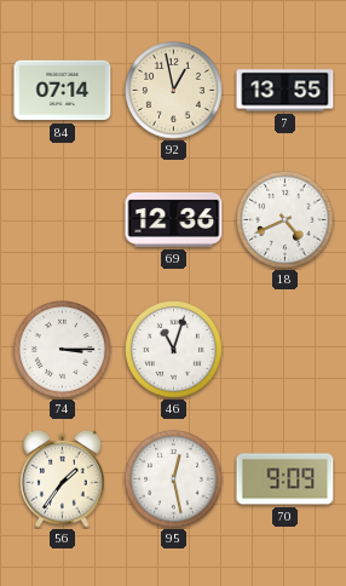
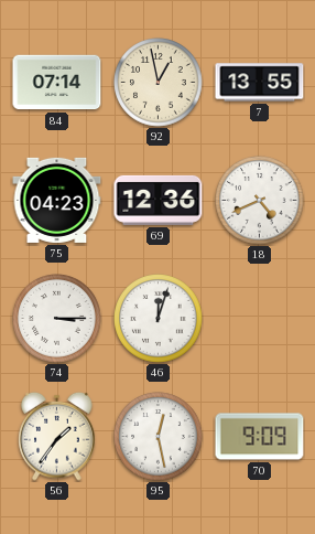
75: none -> 04:23
46: 11:03 -> 12:03
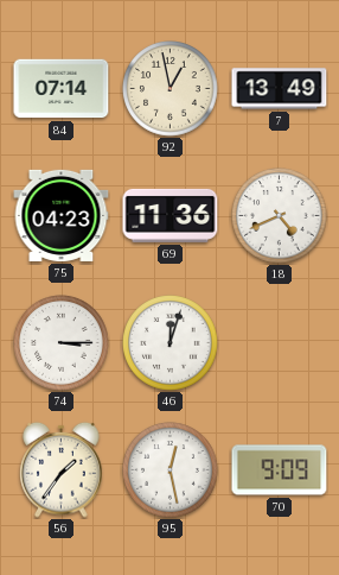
7: 13:55 -> 13:49
69: 12:36 -> 11:36
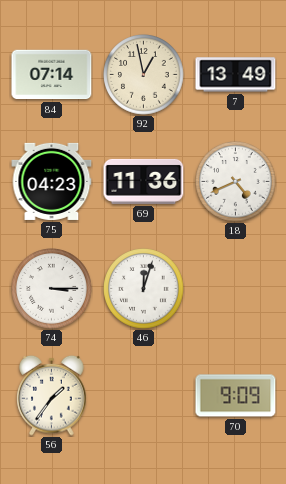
95: 12:28 -> none
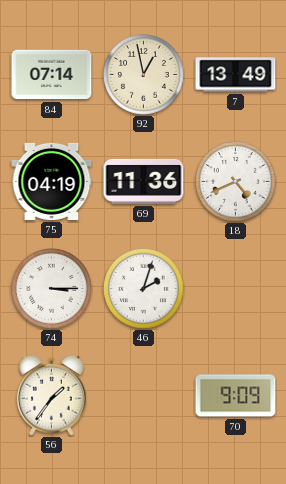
75: 04:23 -> 04:19
46: 12:03 -> 2:03
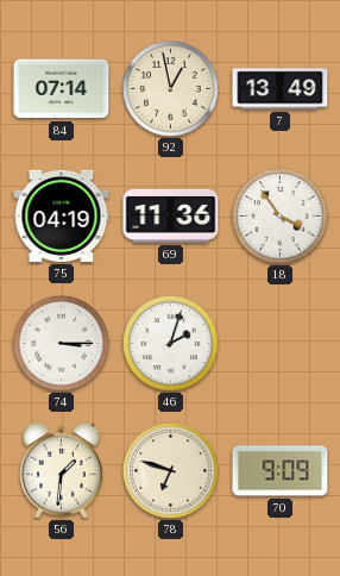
18: 4:41 -> 3:54
56: 1:36 -> 1:31
78: none -> 6:48
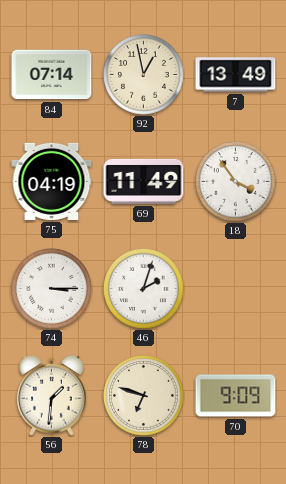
69: 11:36 -> 11:49
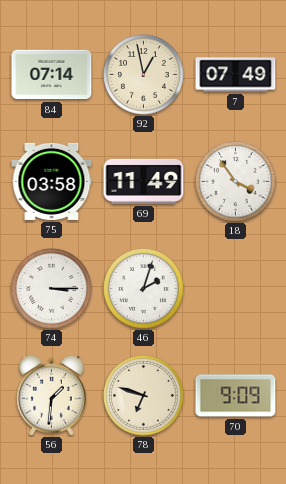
7: 13:49 -> 07:49
75: 04:19 -> 03:58
